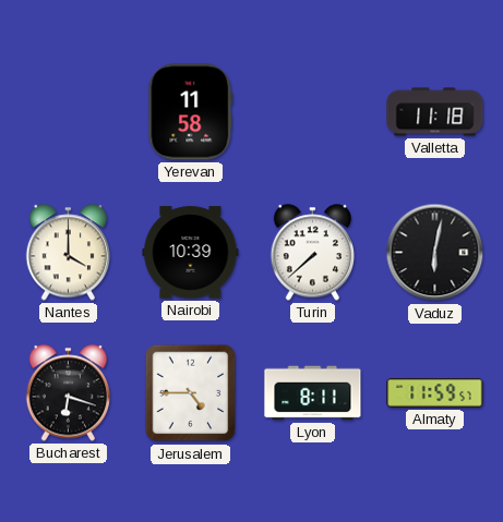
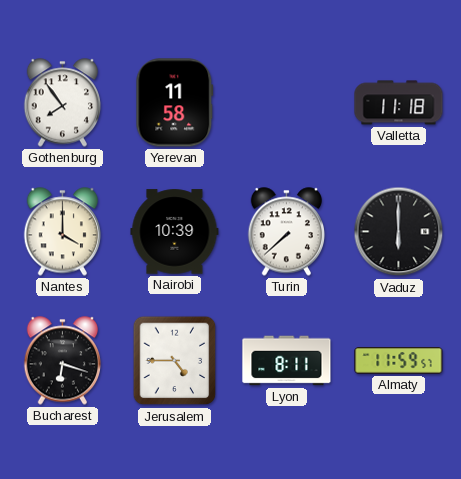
Gothenburg: none -> 7:54
Vaduz: 6:02 -> 6:00
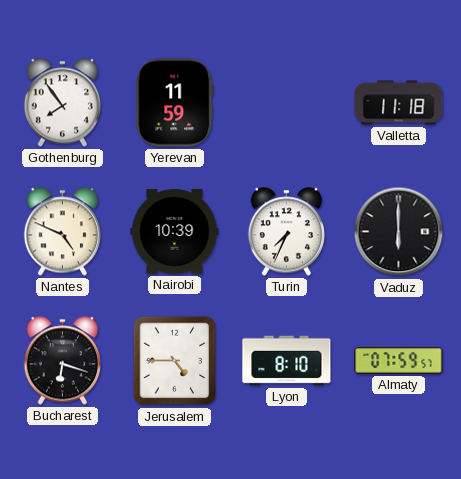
Yerevan: 11:58 -> 11:59
Nantes: 4:00 -> 4:49
Turin: 7:38 -> 7:34
Lyon: 8:11 -> 8:10
Almaty: 11:59 -> 07:59
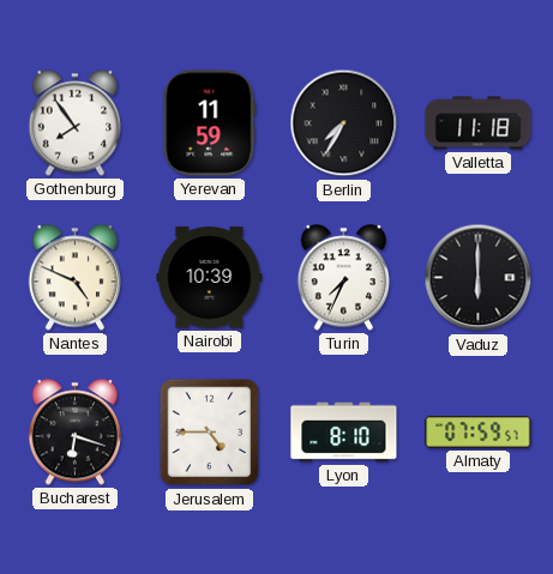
Berlin: none -> 7:35
